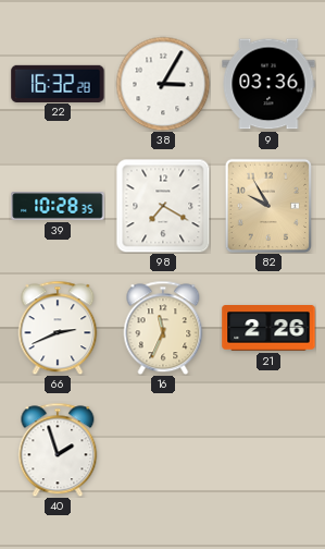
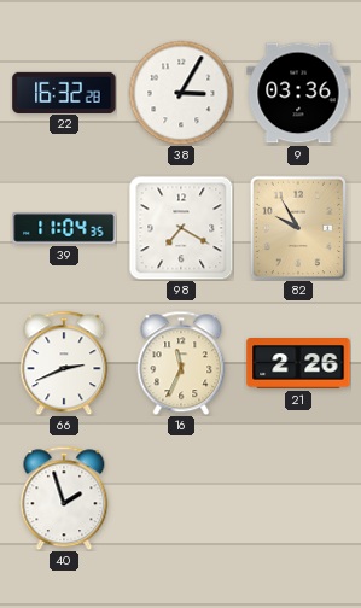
39: 10:28 -> 11:04
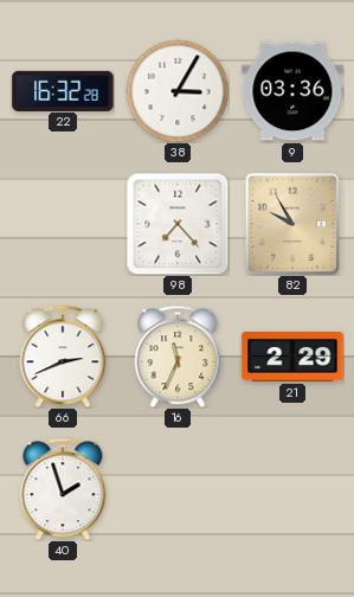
39: 11:04 -> none
98: 7:20 -> 7:23
21: 2:26 -> 2:29
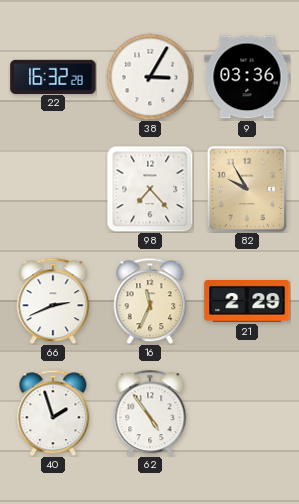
62: none -> 4:54
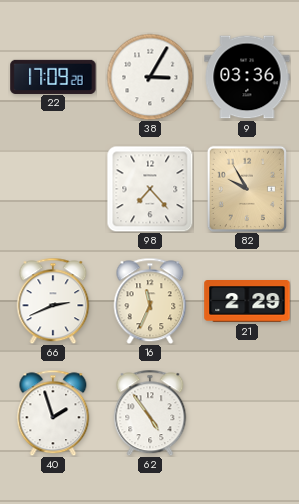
22: 16:32 -> 17:09
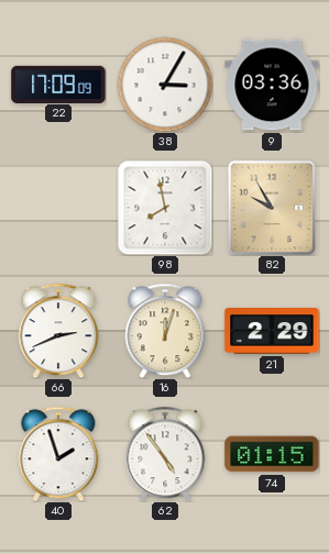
22: 17:09:28 -> 17:09:09
98: 7:23 -> 7:58
16: 11:34 -> 12:03
74: none -> 01:15
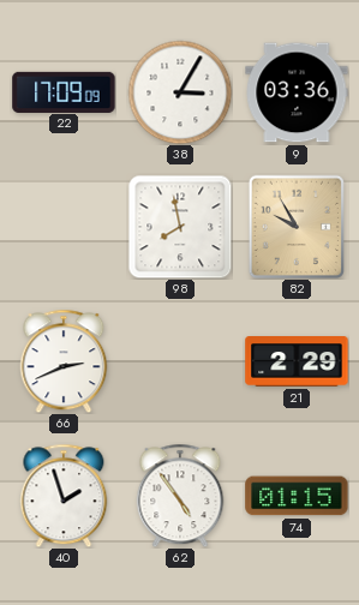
16: 12:03 -> none
